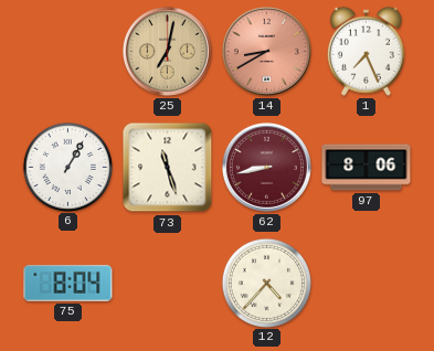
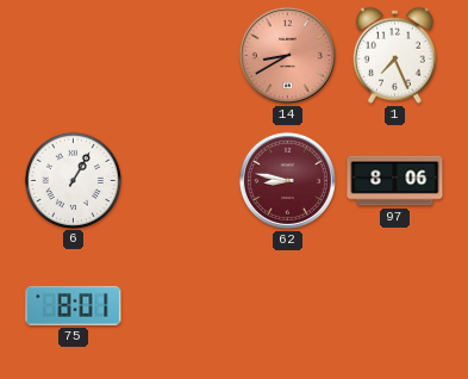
25: 7:02 -> none
73: 11:27 -> none
62: 8:43 -> 8:47
75: 8:04 -> 8:01
12: 4:37 -> none
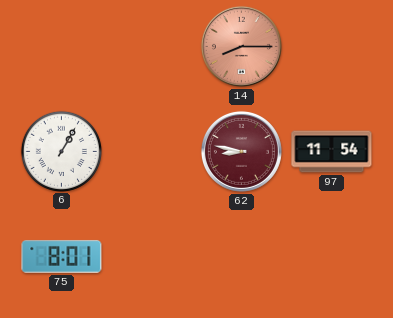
14: 8:40 -> 8:15
1: 7:26 -> none
97: 8:06 -> 11:54
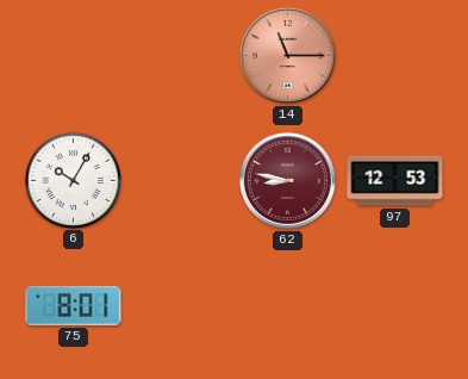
14: 8:15 -> 11:15
6: 1:05 -> 10:05
97: 11:54 -> 12:53
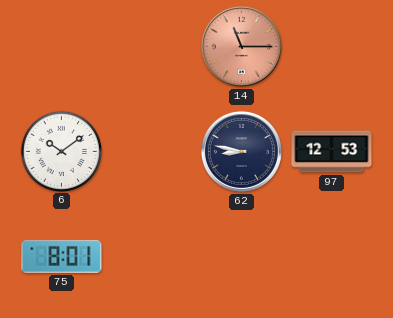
6: 10:05 -> 10:09
62 dial: burgundy -> navy
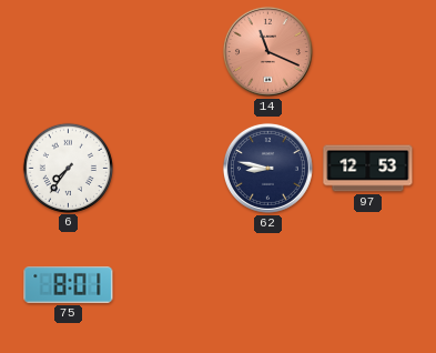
14: 11:15 -> 11:19
6: 10:09 -> 7:36
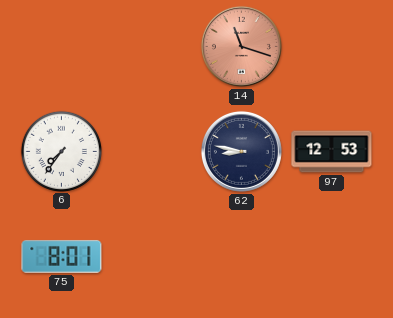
14: 11:19 -> 11:18
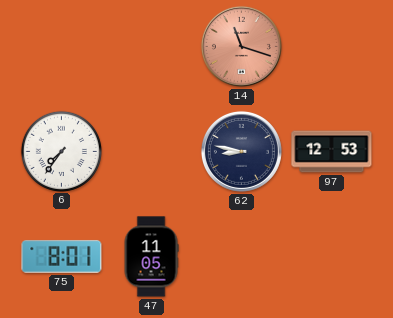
47: none -> 11:05
